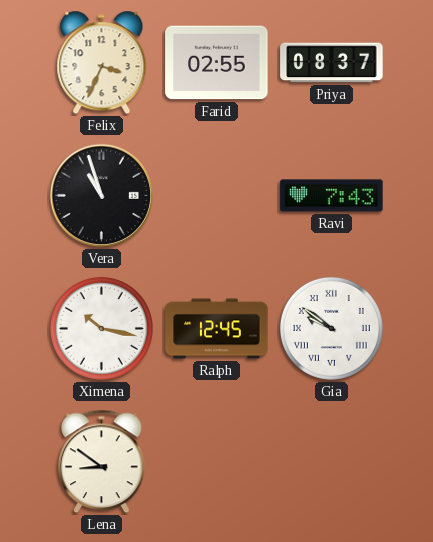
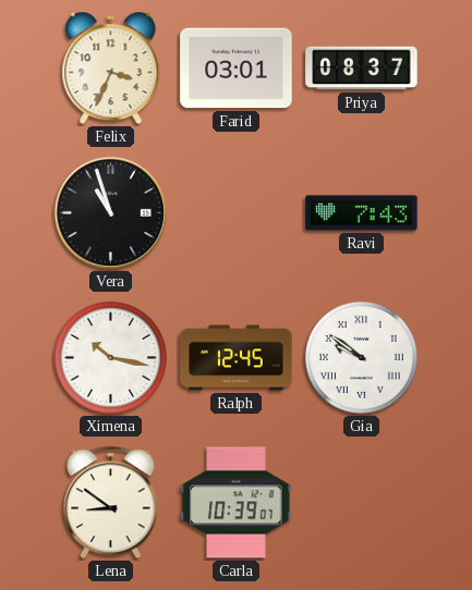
Farid: 02:55 -> 03:01
Carla: none -> 10:39
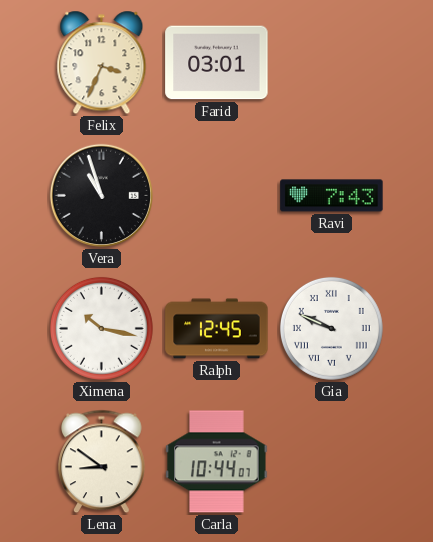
Priya: 08:37 -> none
Gia: 9:51 -> 9:49
Carla: 10:39 -> 10:44
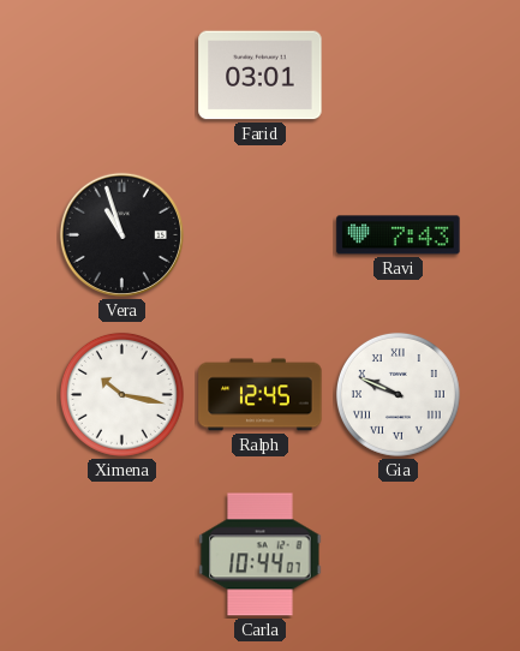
Felix: 3:34 -> none
Lena: 8:51 -> none
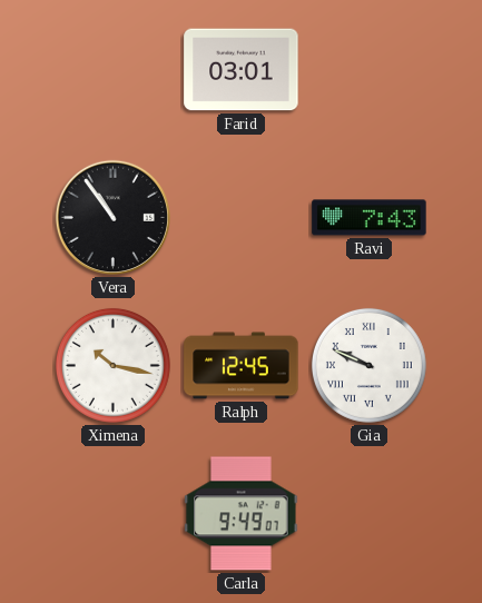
Vera: 10:57 -> 10:54
Carla: 10:44 -> 9:49
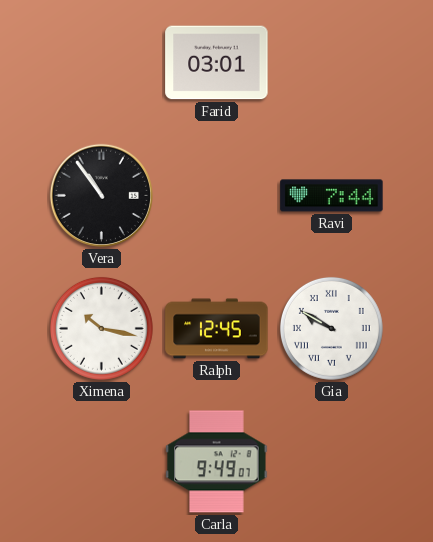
Ravi: 7:43 -> 7:44
Gia: 9:49 -> 9:50
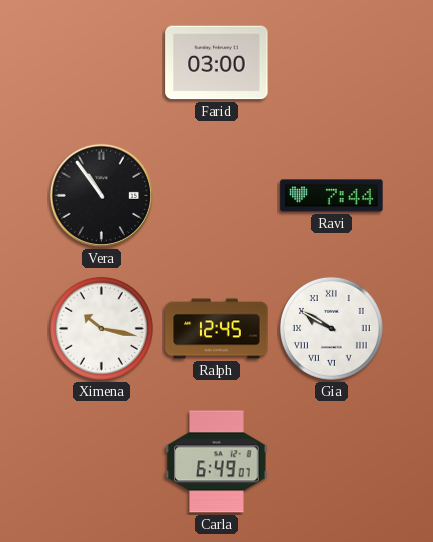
Farid: 03:01 -> 03:00
Carla: 9:49 -> 6:49
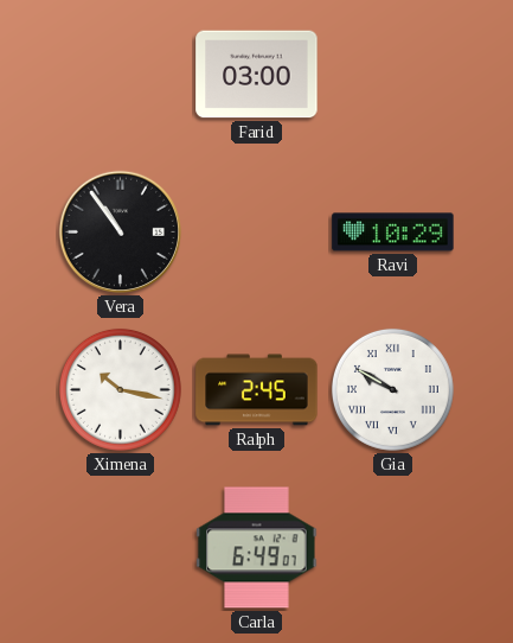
Ravi: 7:44 -> 10:29
Ralph: 12:45 -> 2:45
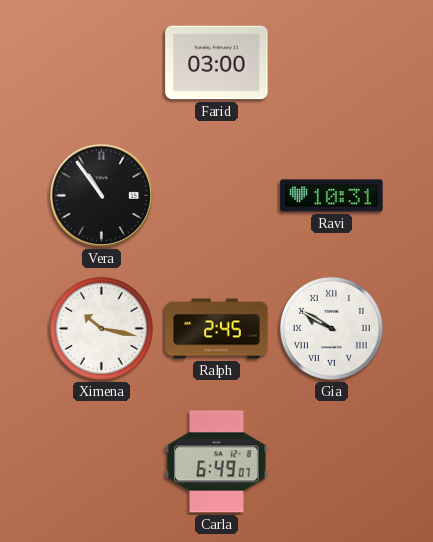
Ravi: 10:29 -> 10:31
